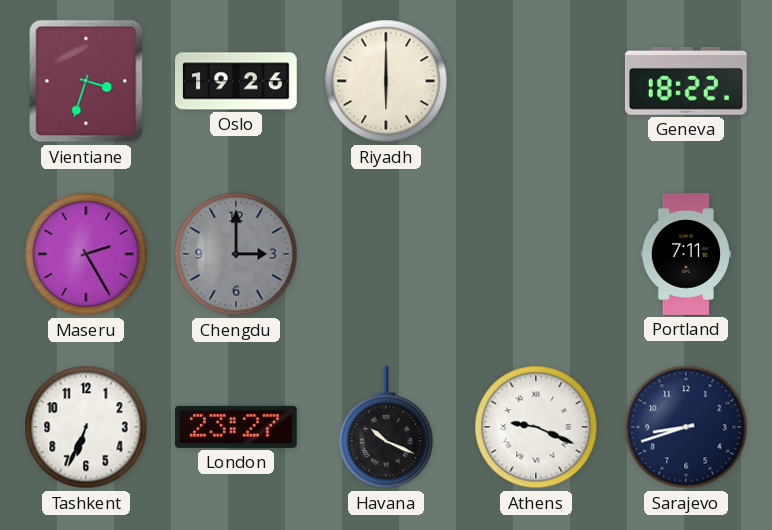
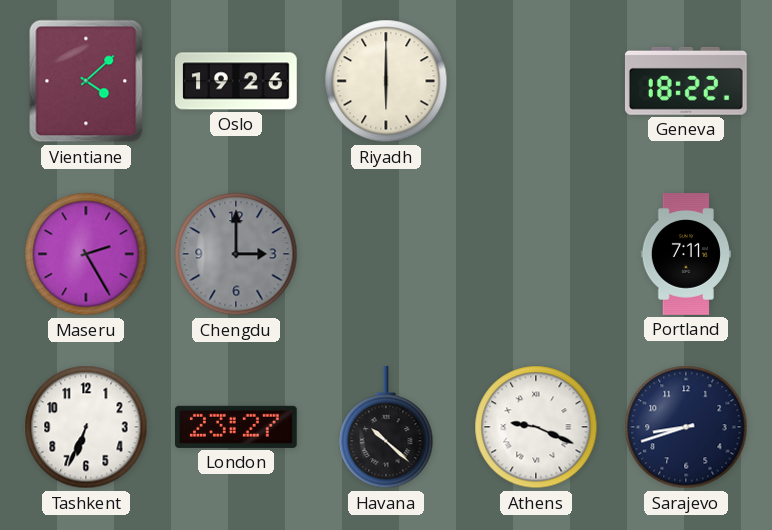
Vientiane: 3:33 -> 4:08
Havana: 10:19 -> 10:22
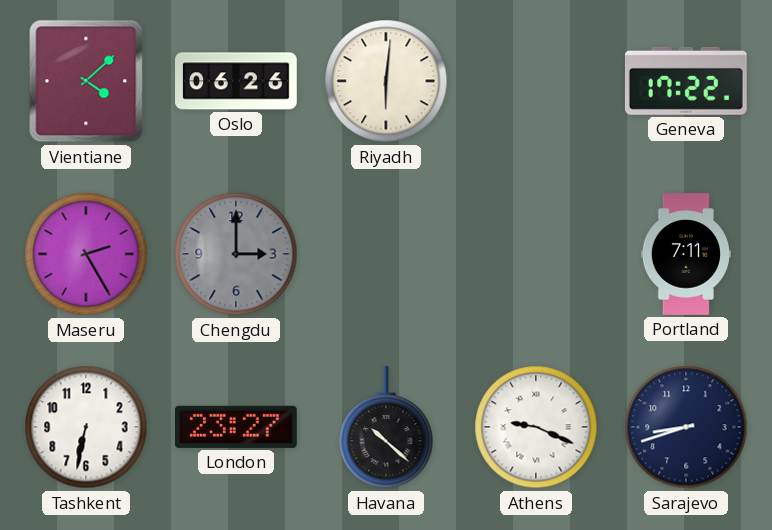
Oslo: 19:26 -> 06:26
Riyadh: 6:00 -> 6:01
Geneva: 18:22 -> 17:22
Tashkent: 6:34 -> 6:32
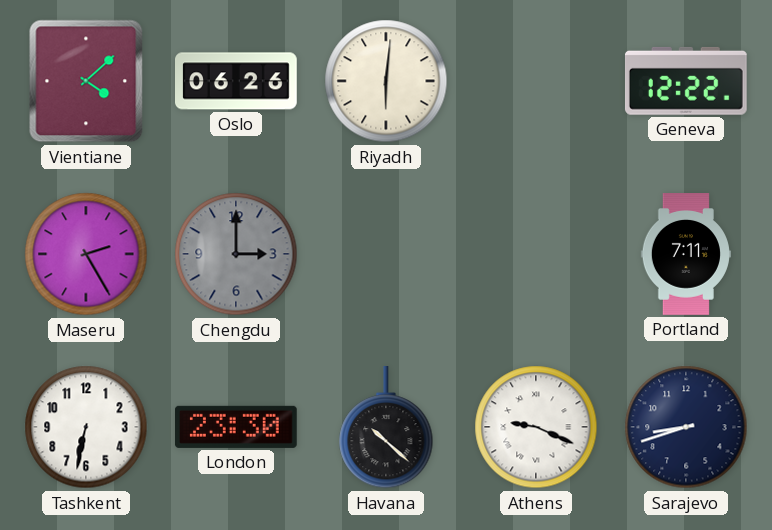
Geneva: 17:22 -> 12:22
London: 23:27 -> 23:30
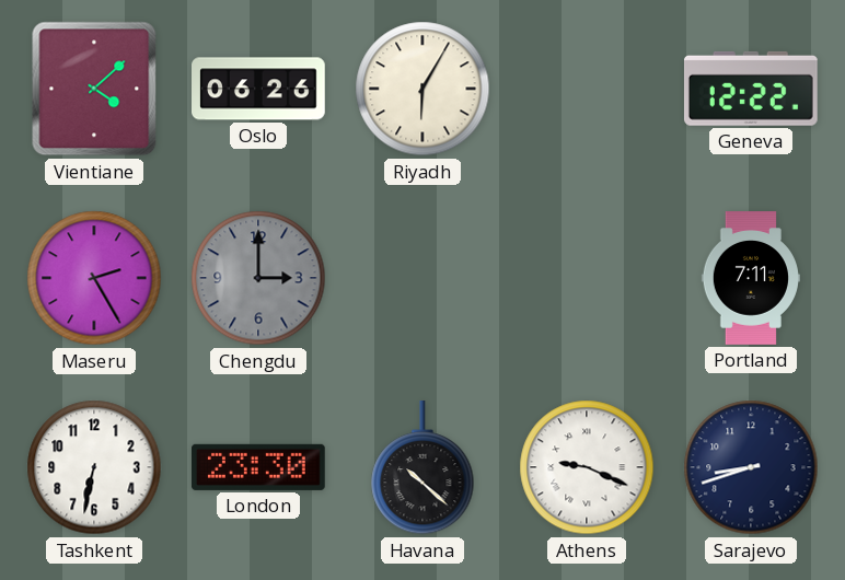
Riyadh: 6:01 -> 6:05
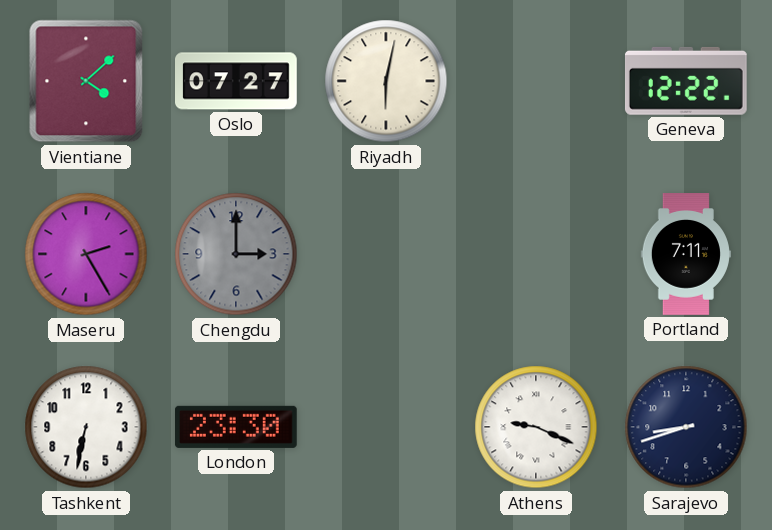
Oslo: 06:26 -> 07:27
Riyadh: 6:05 -> 6:02
Havana: 10:22 -> none
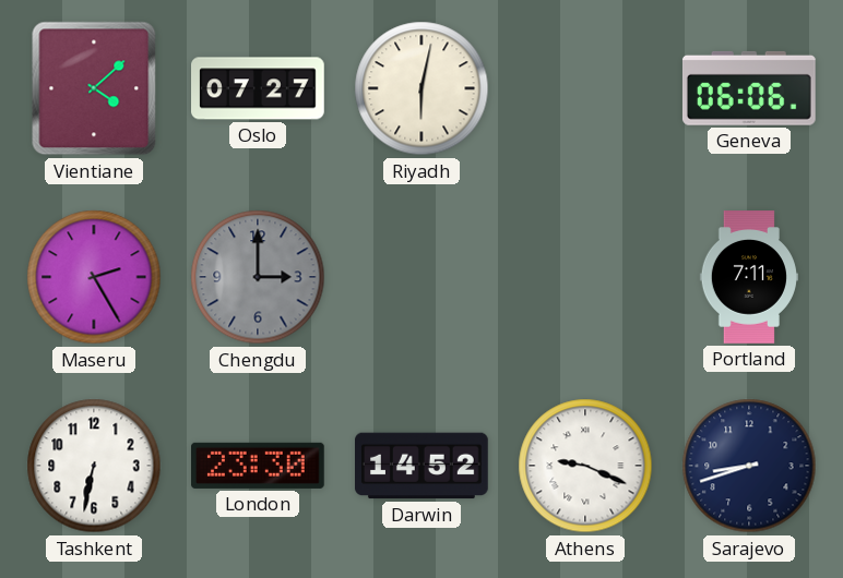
Geneva: 12:22 -> 06:06
Darwin: none -> 14:52
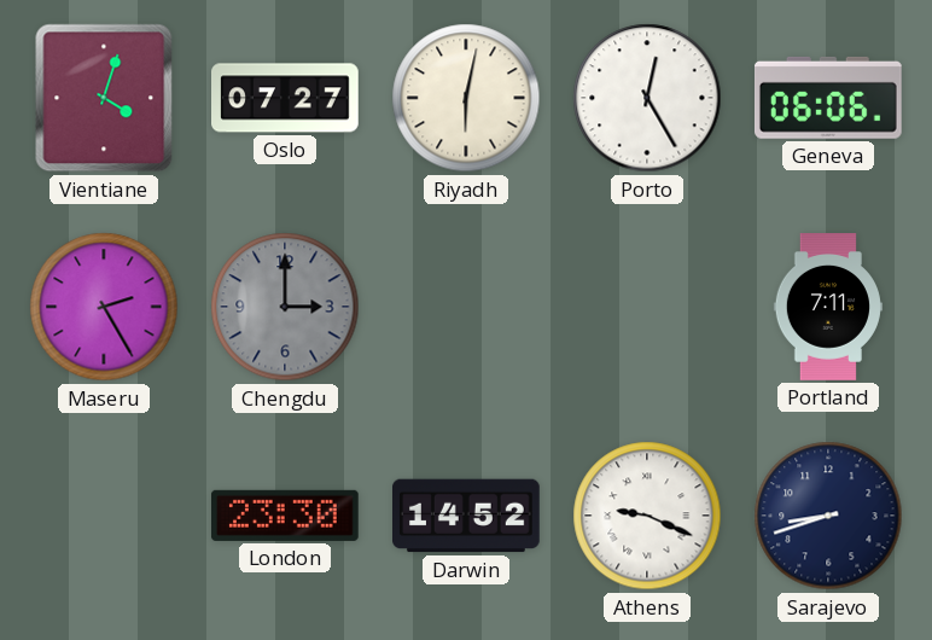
Vientiane: 4:08 -> 4:03
Porto: none -> 12:25
Tashkent: 6:32 -> none
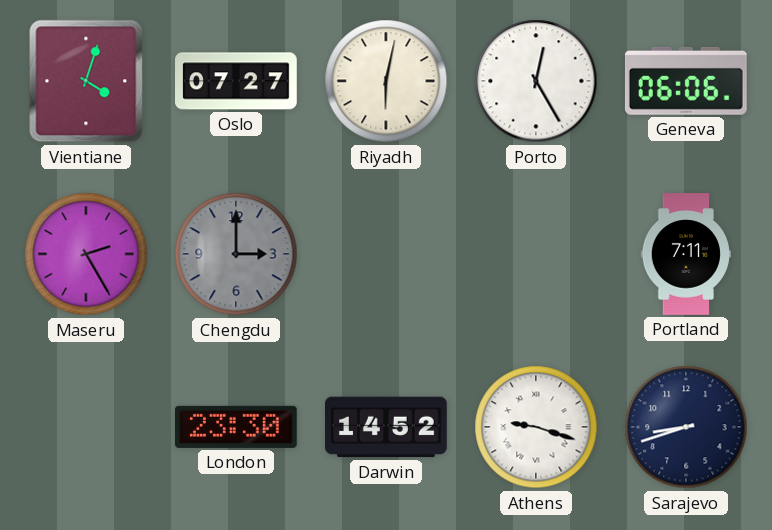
Athens: 9:19 -> 9:18
